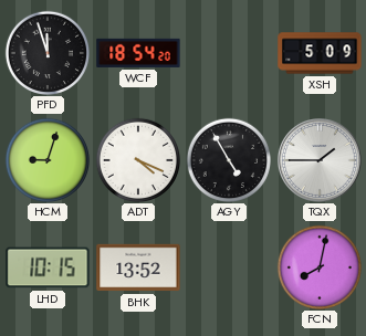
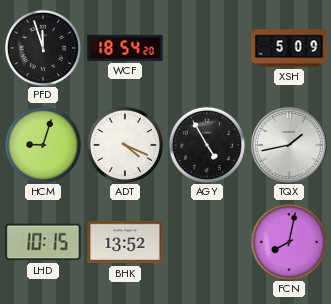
TQX: 1:45 -> 1:43
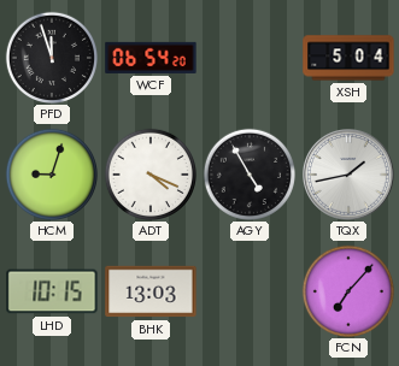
WCF: 18:54 -> 06:54
XSH: 5:09 -> 5:04
BHK: 13:52 -> 13:03
FCN: 8:02 -> 7:07
